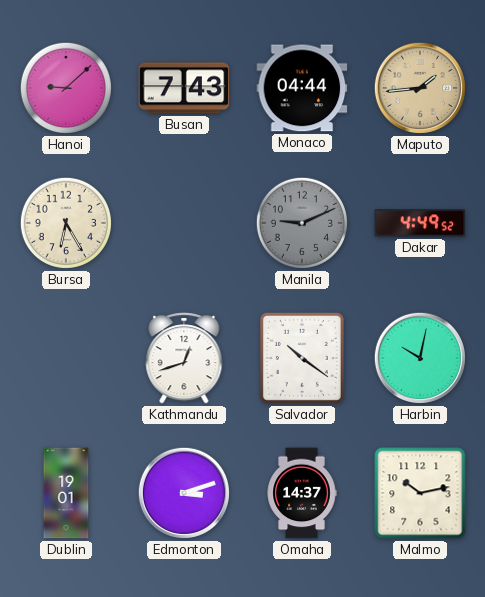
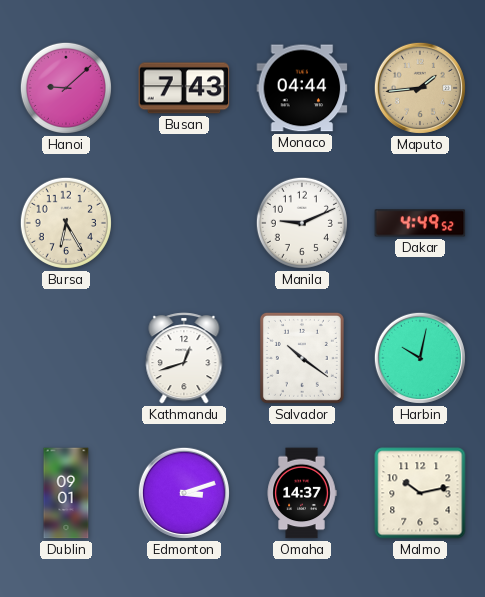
Manila dial: grey -> white
Dublin: 19:01 -> 09:01
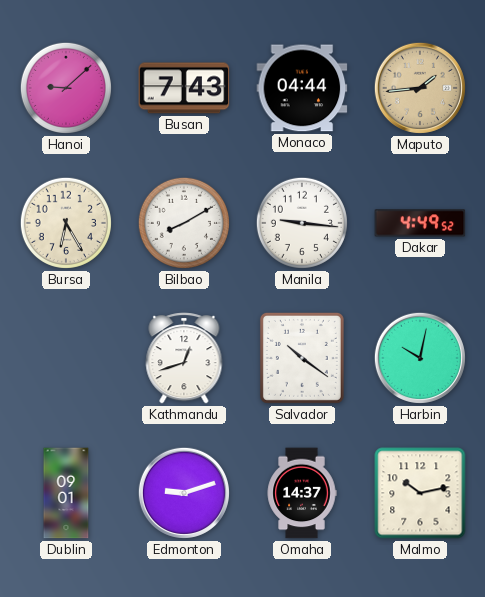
Bilbao: none -> 8:10
Manila: 9:11 -> 9:16
Edmonton: 3:12 -> 9:12
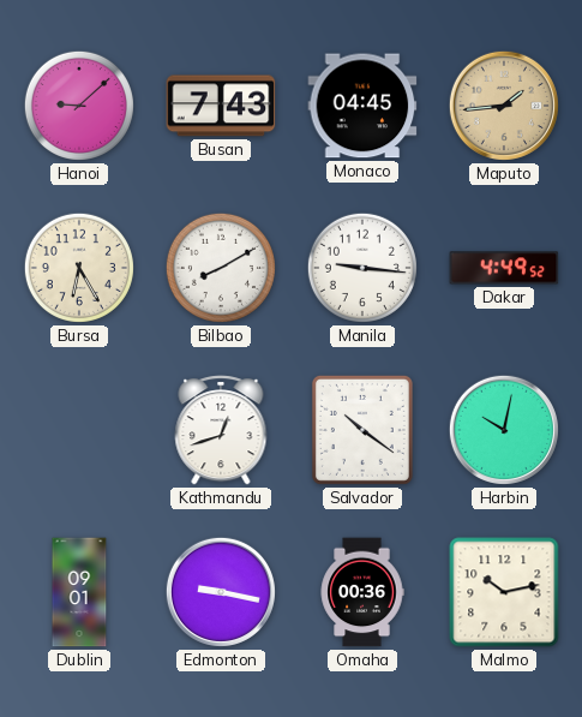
Monaco: 04:44 -> 04:45
Edmonton: 9:12 -> 9:17
Omaha: 14:37 -> 00:36
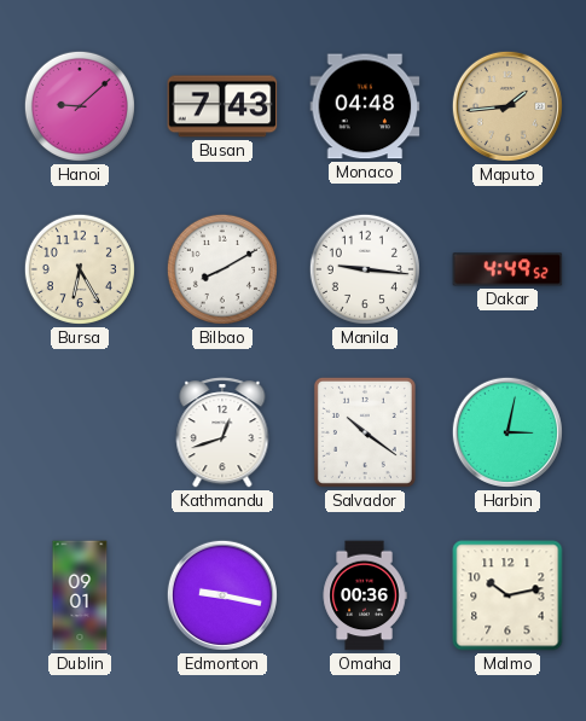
Monaco: 04:45 -> 04:48
Harbin: 10:02 -> 3:02
